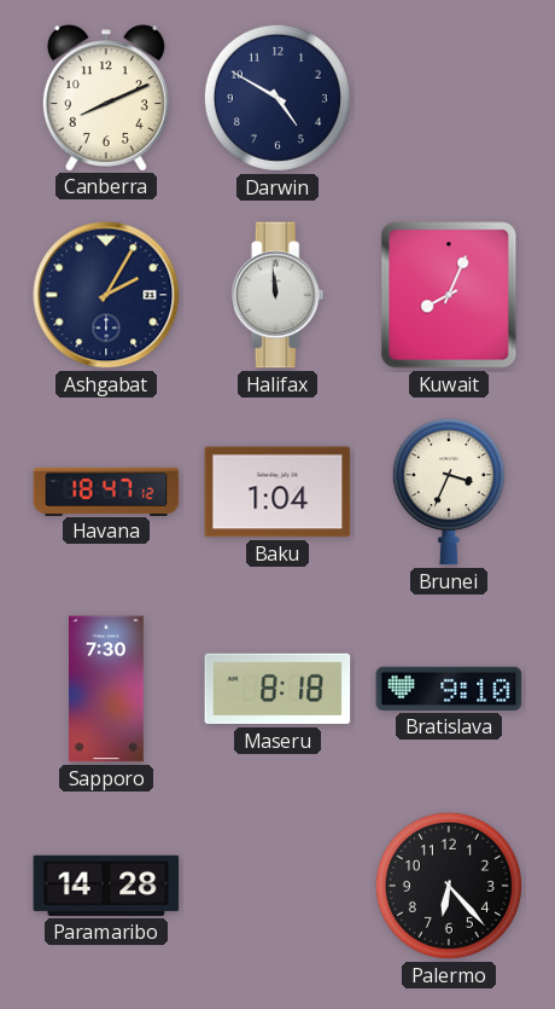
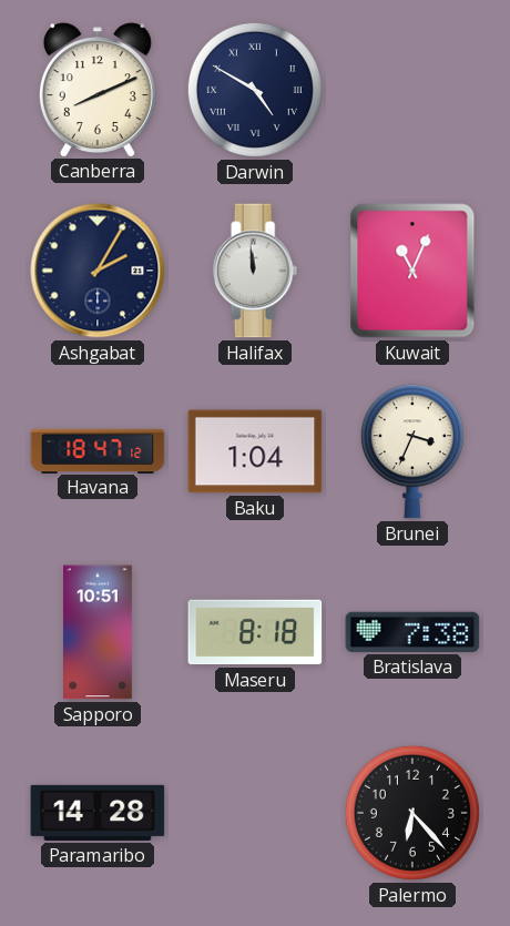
Darwin numerals: Arabic -> Roman
Kuwait: 8:04 -> 11:04
Sapporo: 7:30 -> 10:51
Bratislava: 9:10 -> 7:38
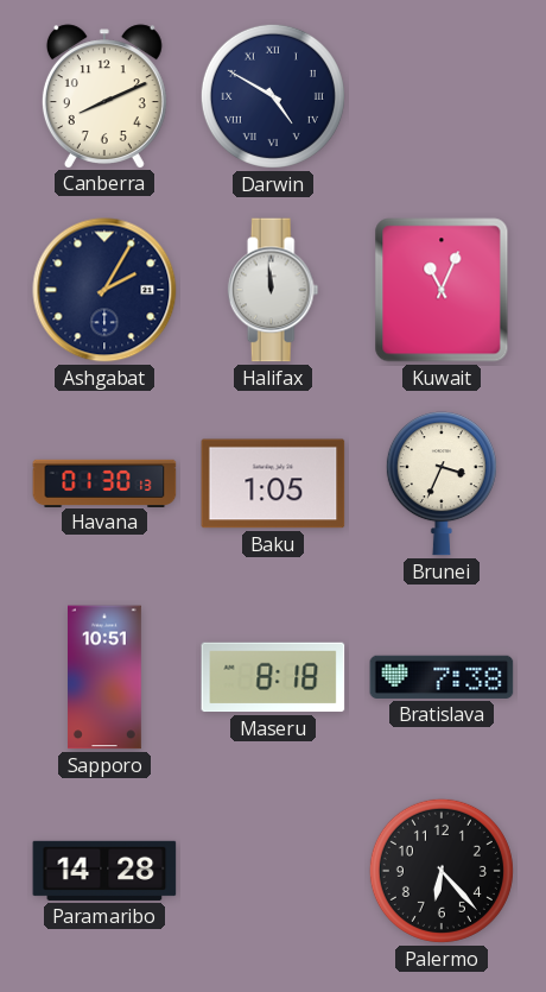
Havana: 18:47 -> 01:30
Baku: 1:04 -> 1:05
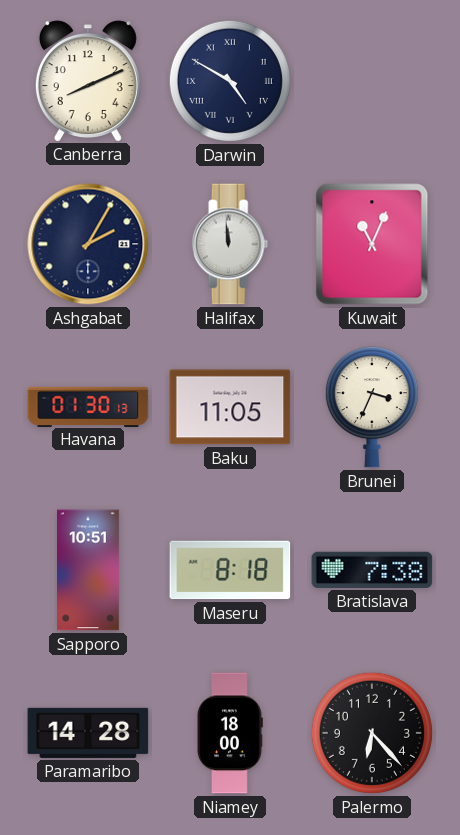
Baku: 1:05 -> 11:05
Niamey: none -> 18:00
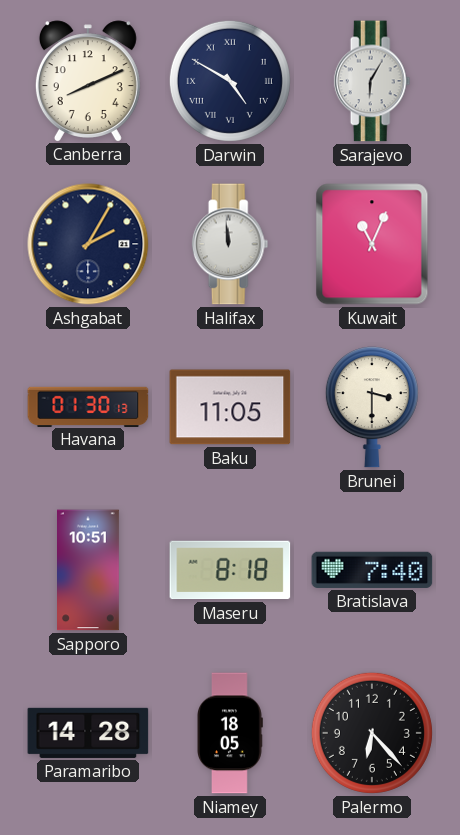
Sarajevo: none -> 6:05
Brunei: 3:34 -> 3:30
Bratislava: 7:38 -> 7:40
Niamey: 18:00 -> 18:05
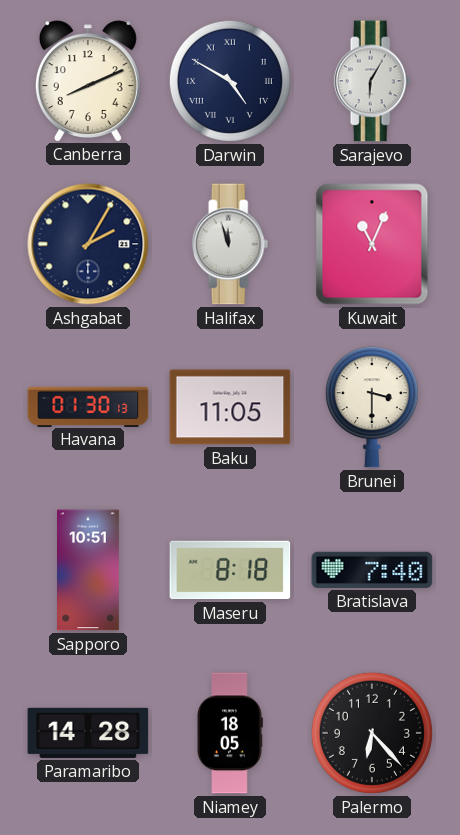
Halifax: 11:59 -> 11:57
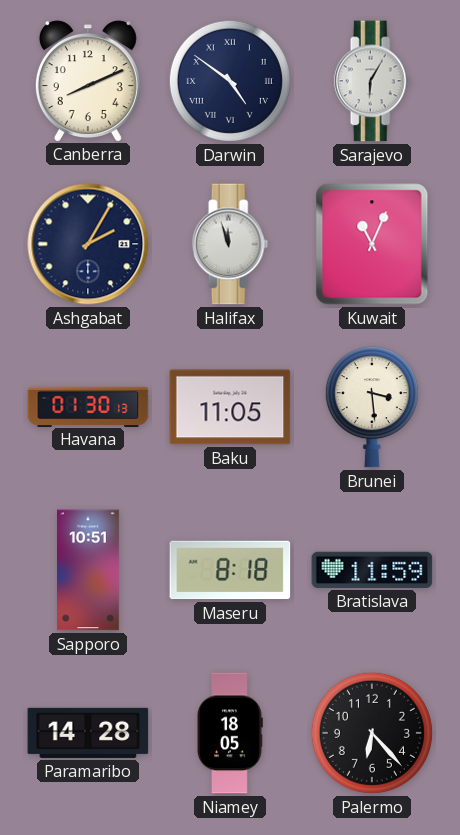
Darwin: 4:50 -> 4:51
Brunei: 3:30 -> 3:29
Bratislava: 7:40 -> 11:59
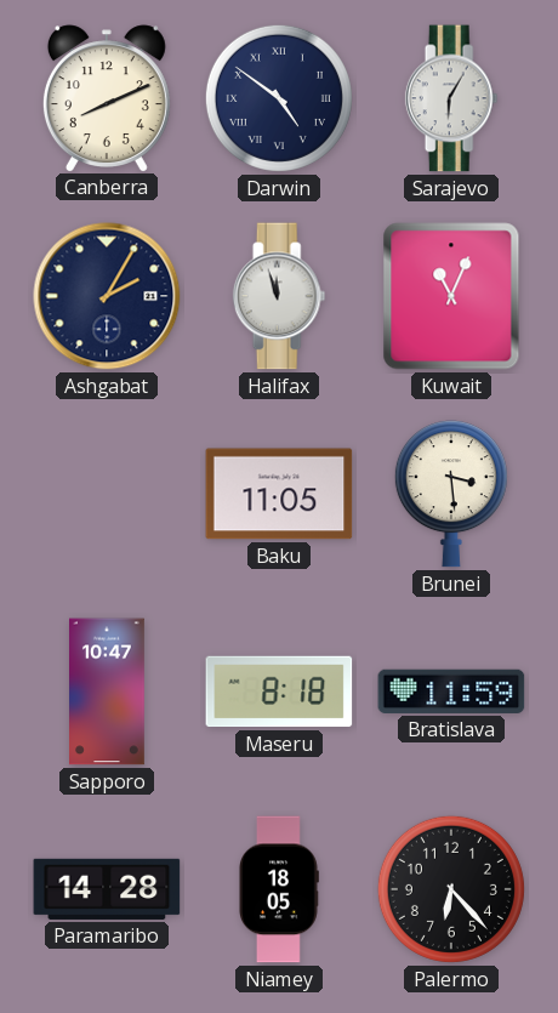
Havana: 01:30 -> none
Sapporo: 10:51 -> 10:47
